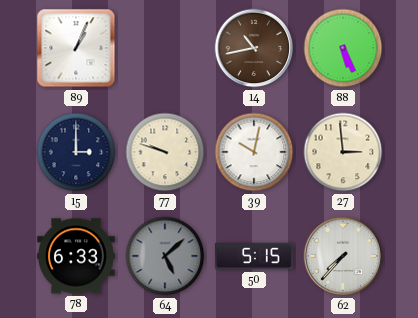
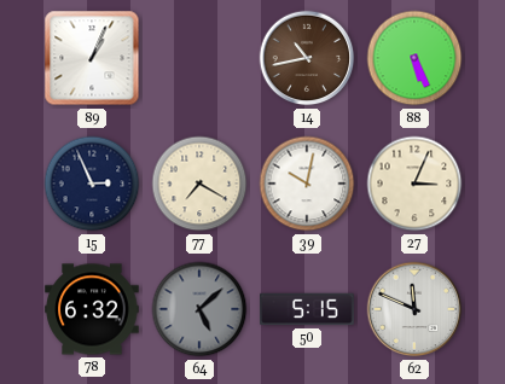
15: 3:00 -> 2:56
77: 9:48 -> 7:20
27: 2:59 -> 3:04
78: 6:33 -> 6:32
62: 7:37 -> 11:49
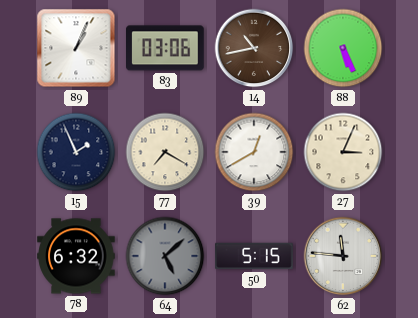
83: none -> 03:06
15: 2:56 -> 1:56
39: 10:02 -> 12:40
62: 11:49 -> 11:46
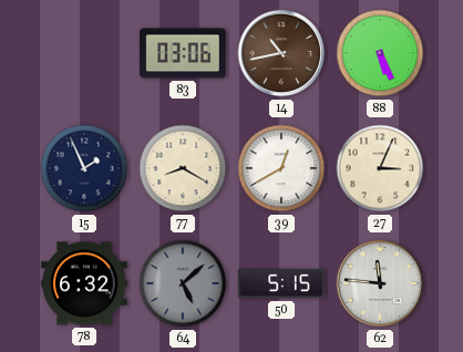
89: 1:04 -> none
77: 7:20 -> 8:20
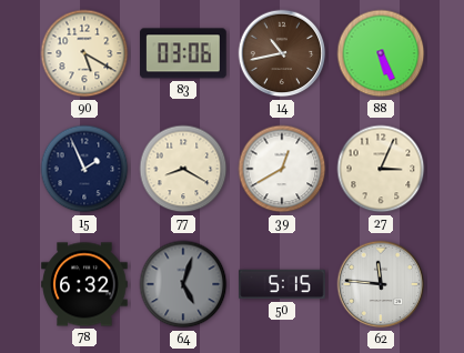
90: none -> 5:20
64: 5:08 -> 5:03
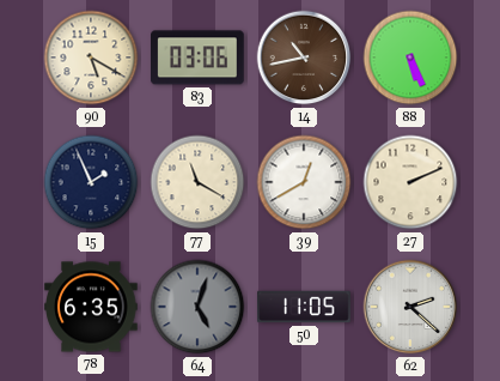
77: 8:20 -> 11:20
27: 3:04 -> 2:11
78: 6:32 -> 6:35
50: 5:15 -> 11:05
62: 11:46 -> 2:22
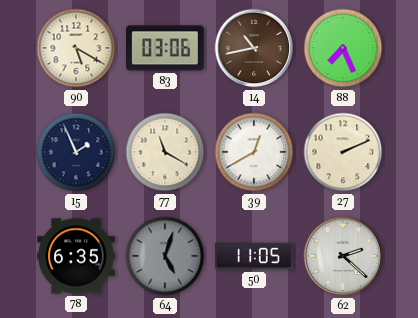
88: 5:26 -> 7:26
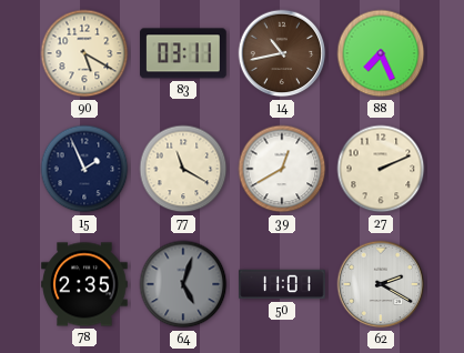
83: 03:06 -> 03:11
78: 6:35 -> 2:35
50: 11:05 -> 11:01
62: 2:22 -> 2:20
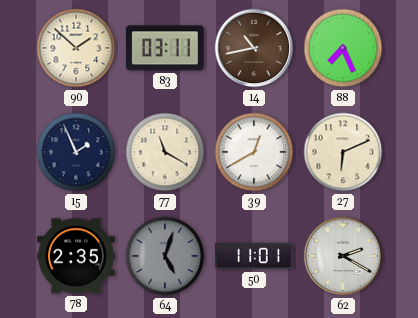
90: 5:20 -> 1:52
27: 2:11 -> 6:11
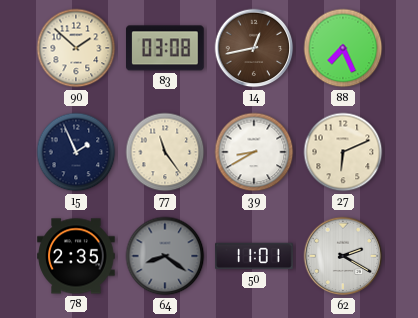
83: 03:11 -> 03:08
14: 10:43 -> 12:43
77: 11:20 -> 11:24
39: 12:40 -> 8:40
64: 5:03 -> 8:21
